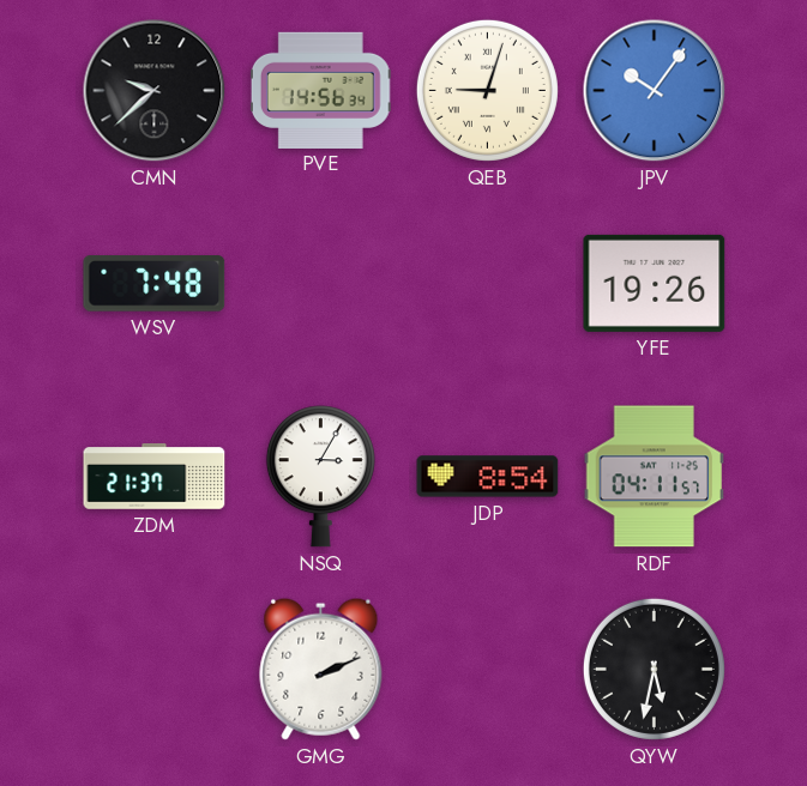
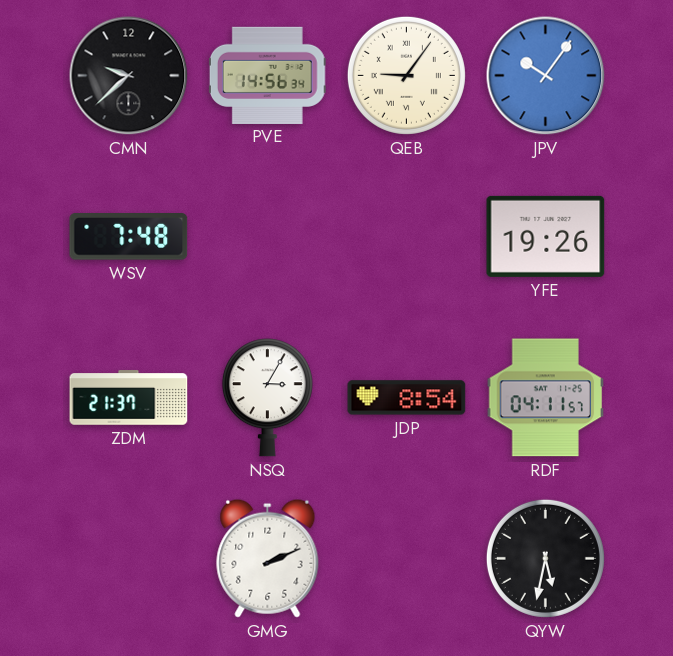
QEB: 9:03 -> 9:06
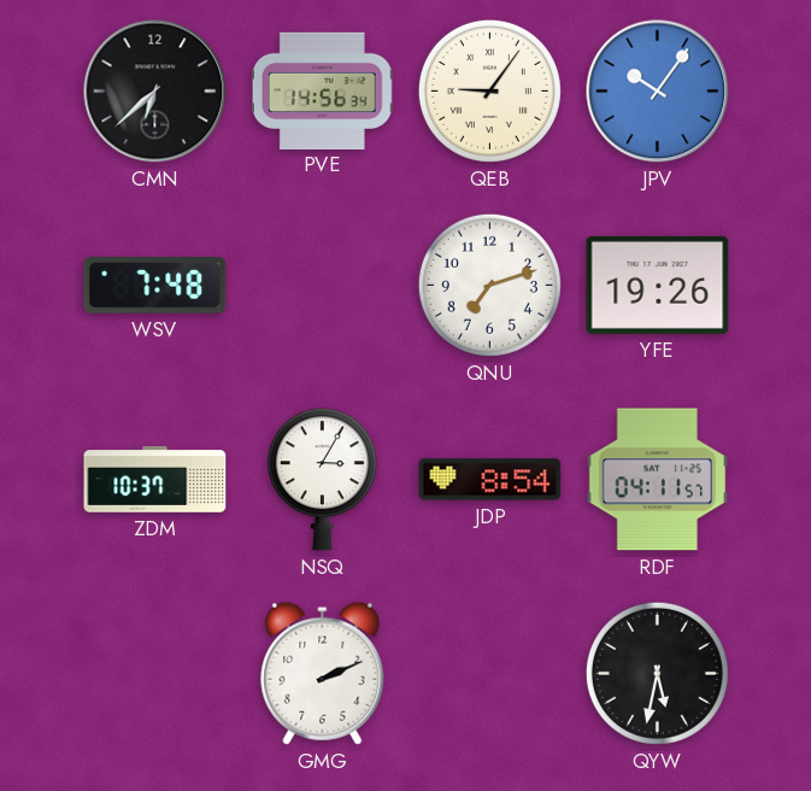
CMN: 9:38 -> 6:38
QNU: none -> 7:12
ZDM: 21:37 -> 10:37
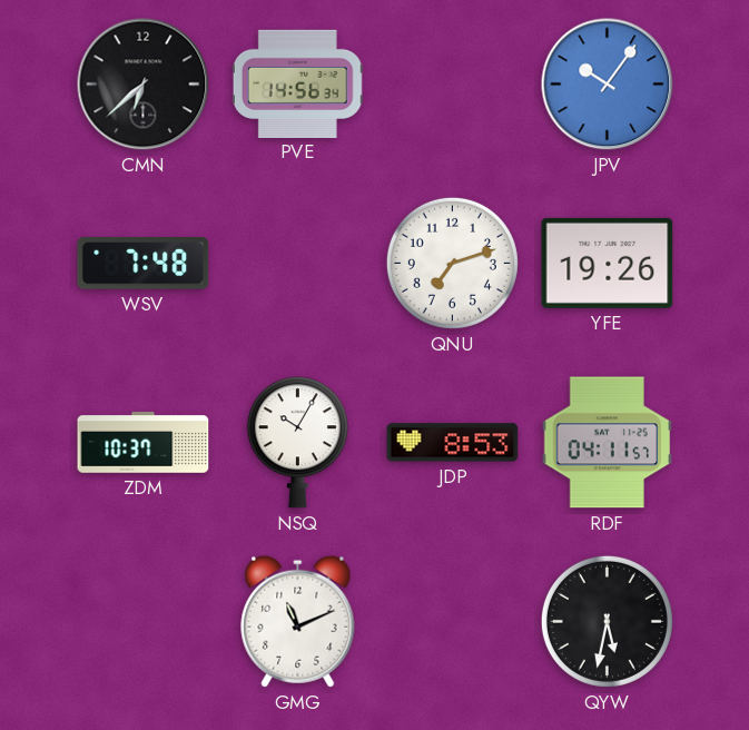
QEB: 9:06 -> none
NSQ: 3:05 -> 10:05
JDP: 8:54 -> 8:53
GMG: 2:11 -> 11:11
